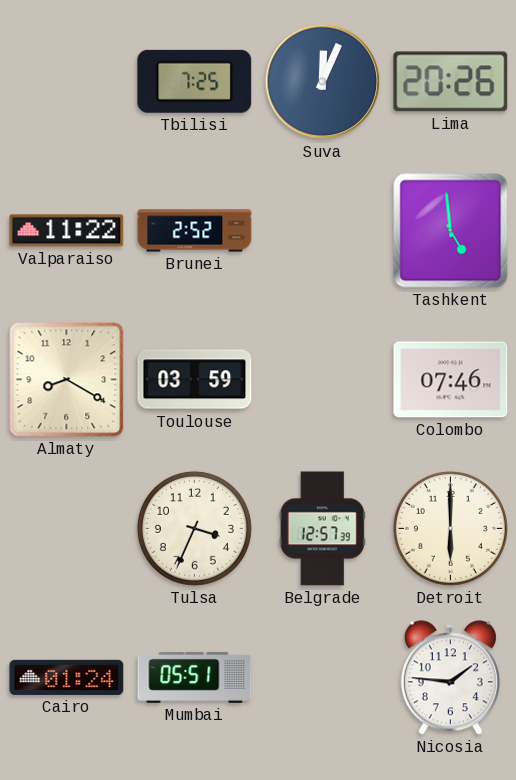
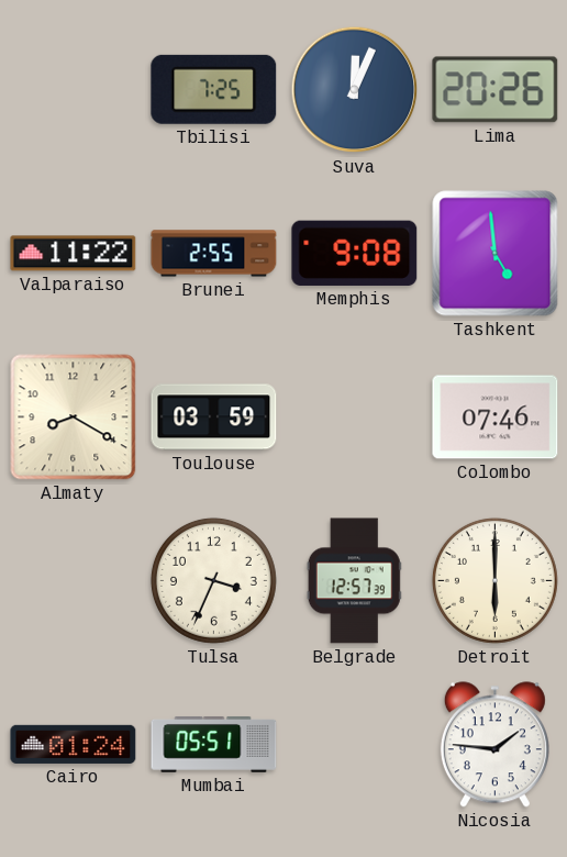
Brunei: 2:52 -> 2:55
Memphis: none -> 9:08
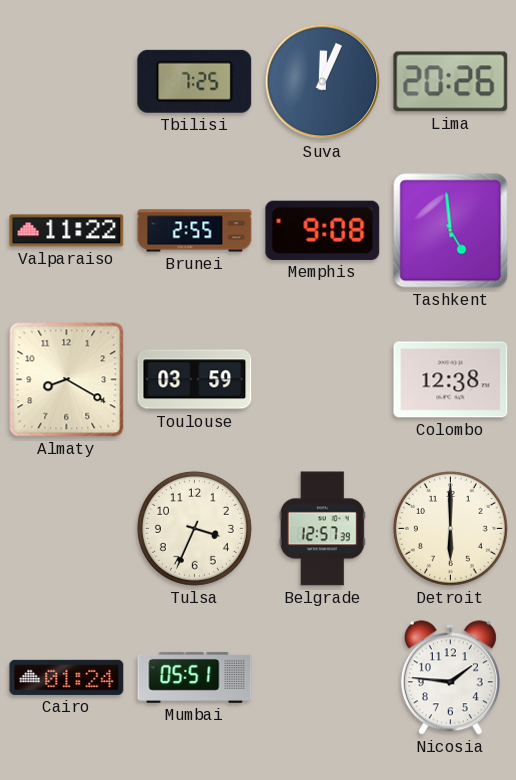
Colombo: 07:46 -> 12:38
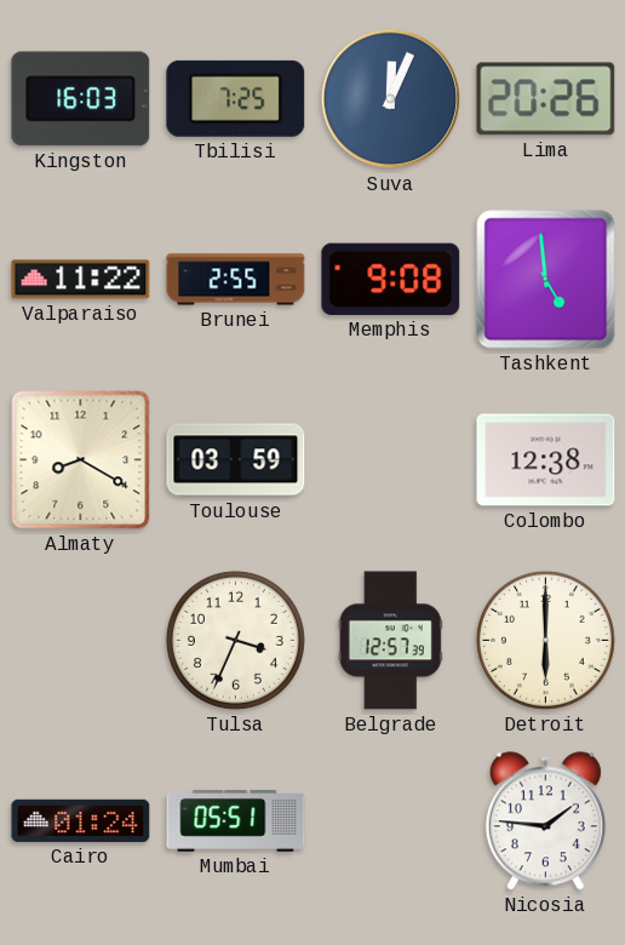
Kingston: none -> 16:03
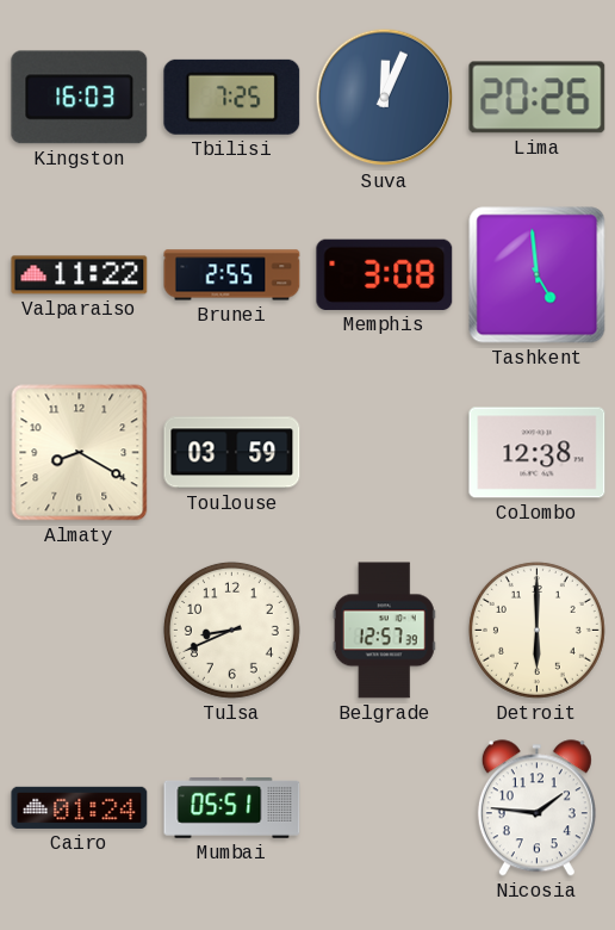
Memphis: 9:08 -> 3:08
Tulsa: 3:34 -> 8:41
